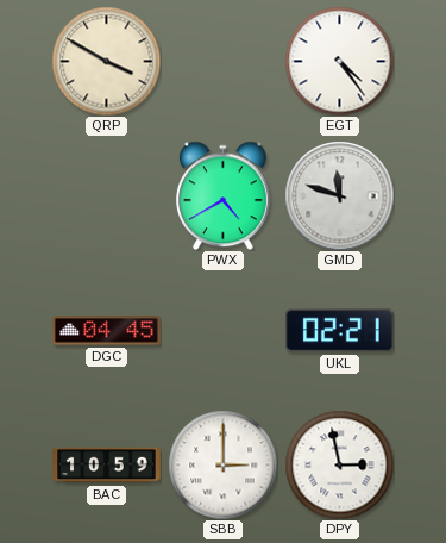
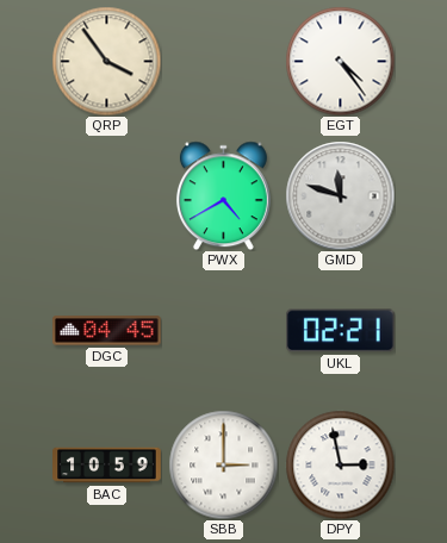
QRP: 3:50 -> 3:54
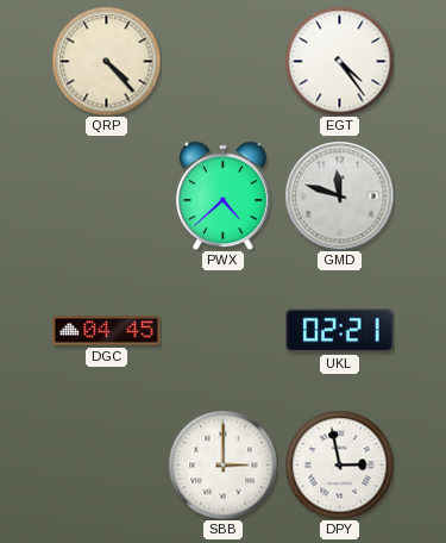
QRP: 3:54 -> 4:23
PWX: 4:40 -> 4:38
BAC: 10:59 -> none
